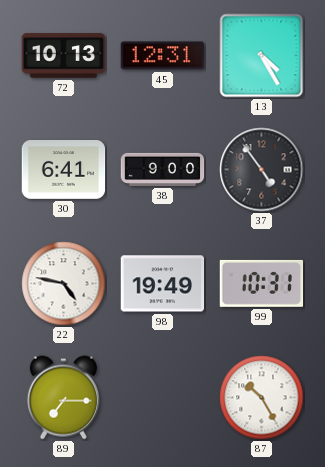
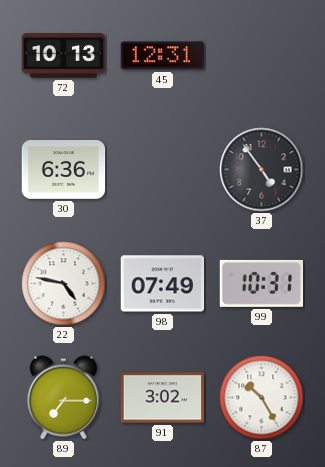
13: 4:25 -> none
30: 6:41 -> 6:36
38: 9:00 -> none
98: 19:49 -> 07:49
91: none -> 3:02
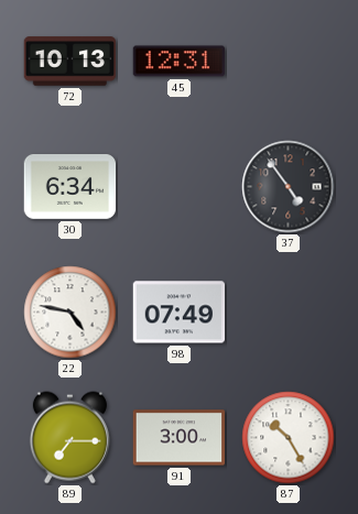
30: 6:36 -> 6:34
99: 10:31 -> none
91: 3:02 -> 3:00
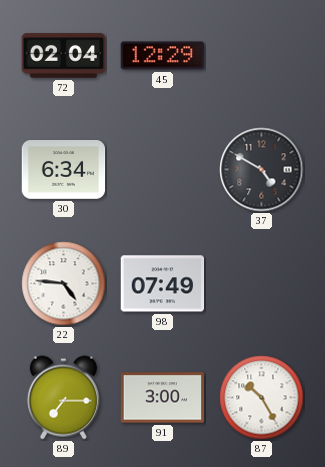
72: 10:13 -> 02:04
45: 12:31 -> 12:29
37: 4:54 -> 4:50
22: 4:47 -> 4:46
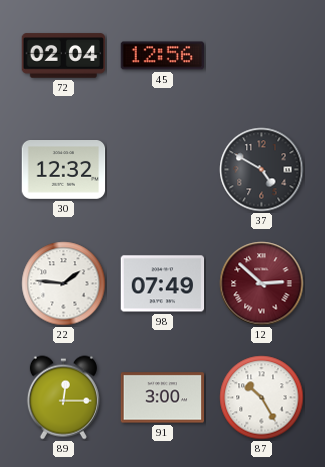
45: 12:29 -> 12:56
30: 6:34 -> 12:32
22: 4:46 -> 1:46
12: none -> 2:52
89: 7:15 -> 12:15
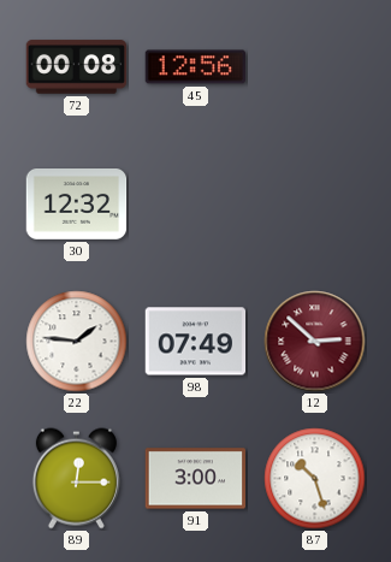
72: 02:04 -> 00:08
37: 4:50 -> none
87: 10:25 -> 10:27
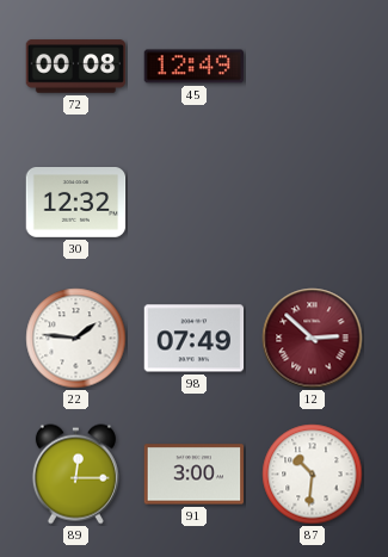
45: 12:56 -> 12:49
87: 10:27 -> 10:31
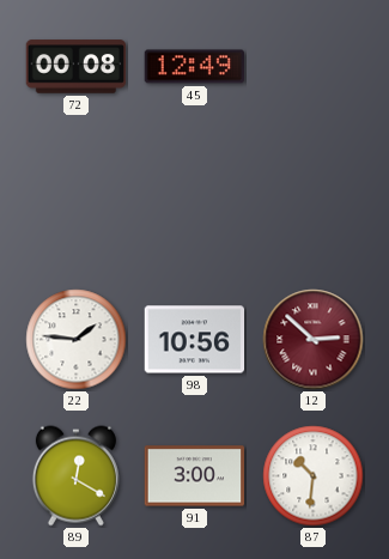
30: 12:32 -> none
98: 07:49 -> 10:56
89: 12:15 -> 12:20
